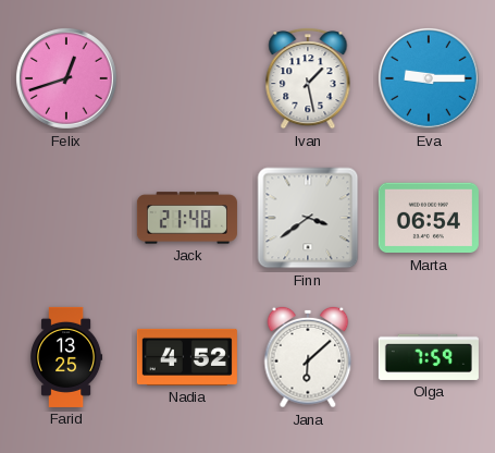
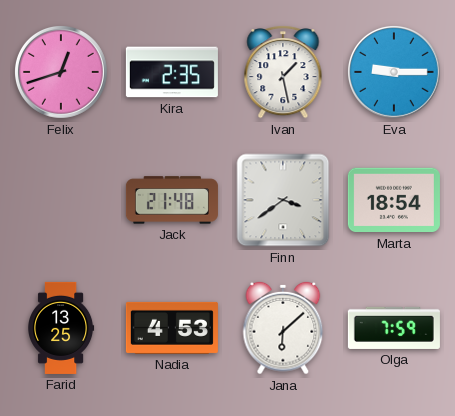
Kira: none -> 2:35
Marta: 06:54 -> 18:54
Nadia: 4:52 -> 4:53
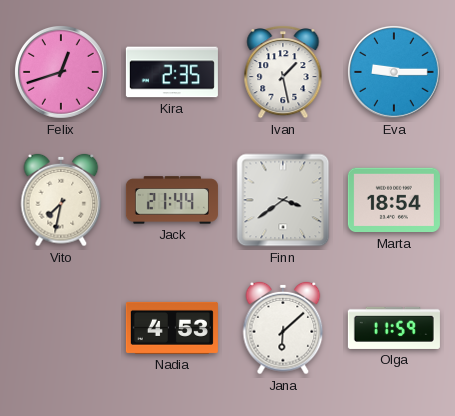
Vito: none -> 7:32
Jack: 21:48 -> 21:44
Farid: 13:25 -> none
Olga: 7:59 -> 11:59
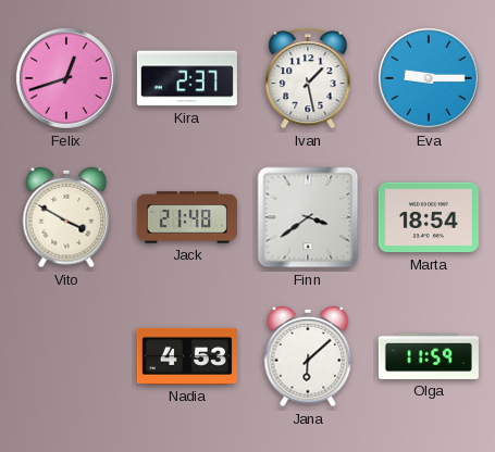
Kira: 2:35 -> 2:37
Vito: 7:32 -> 3:50
Jack: 21:44 -> 21:48
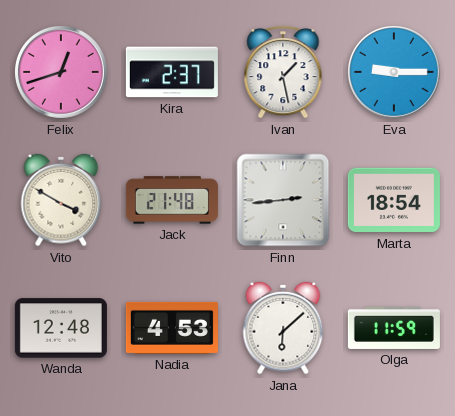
Finn: 3:39 -> 2:44
Wanda: none -> 12:48
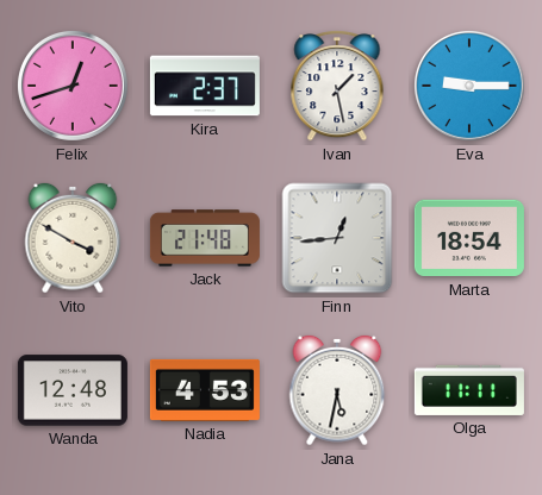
Finn: 2:44 -> 12:44
Jana: 6:08 -> 5:32
Olga: 11:59 -> 11:11
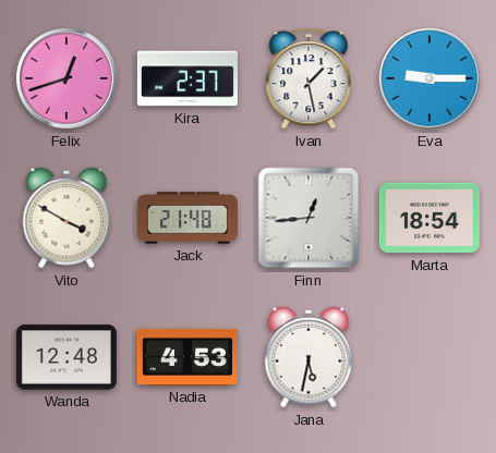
Olga: 11:11 -> none
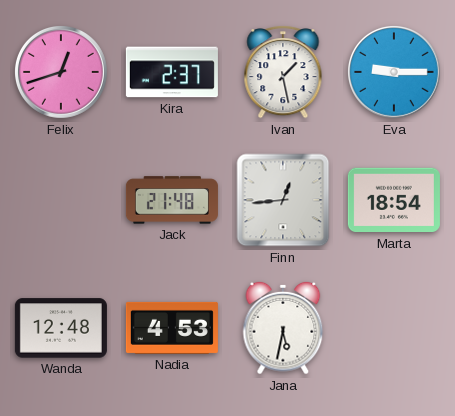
Vito: 3:50 -> none
